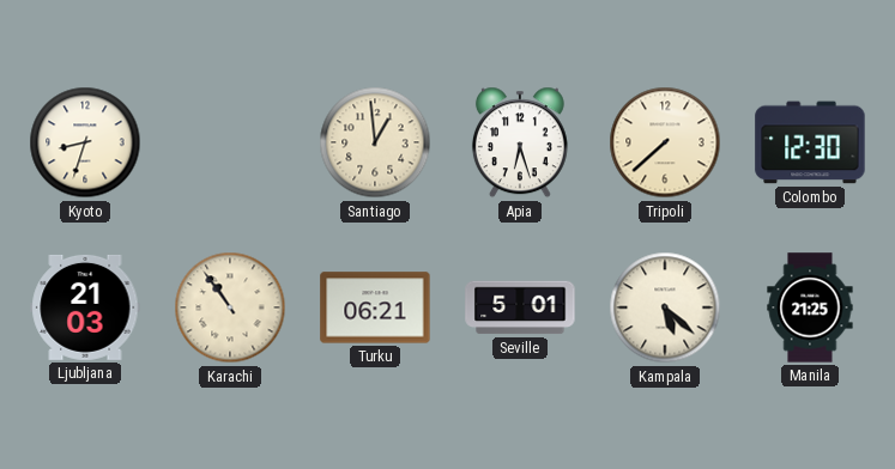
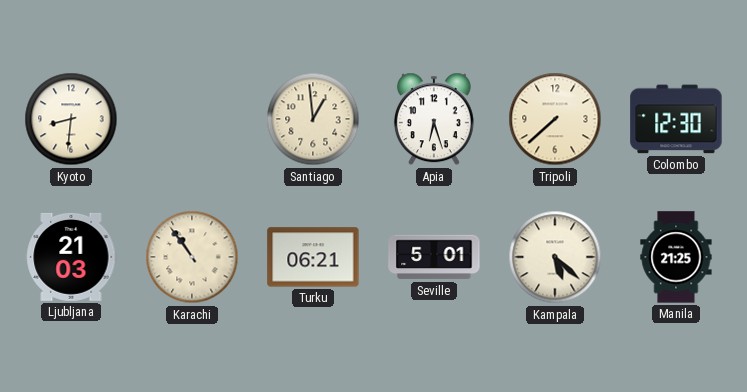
Kyoto: 8:33 -> 8:31
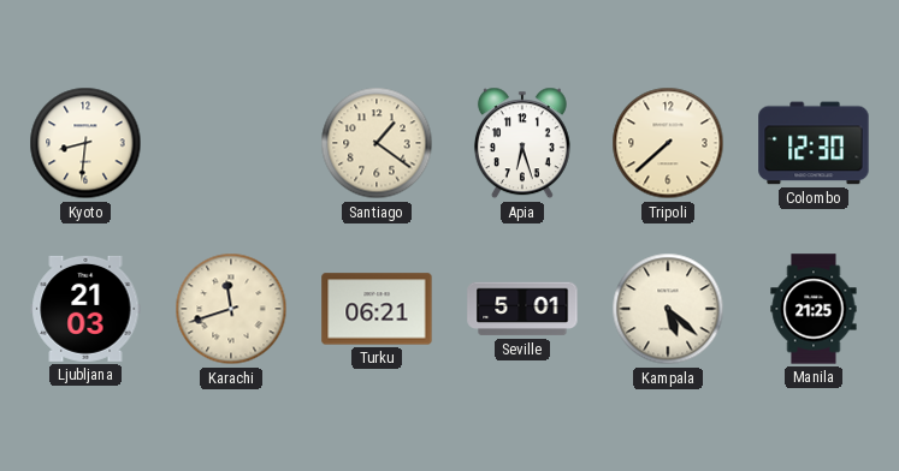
Santiago: 12:59 -> 1:21
Karachi: 10:54 -> 11:42
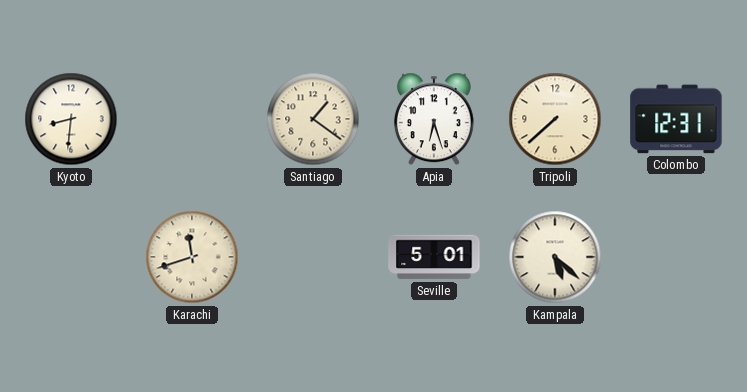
Colombo: 12:30 -> 12:31
Ljubljana: 21:03 -> none
Turku: 06:21 -> none
Manila: 21:25 -> none
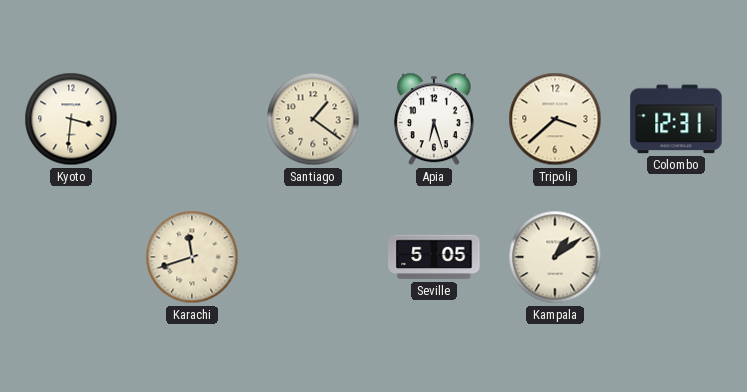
Kyoto: 8:31 -> 3:31
Tripoli: 7:38 -> 3:38
Seville: 5:01 -> 5:05
Kampala: 5:22 -> 1:09
